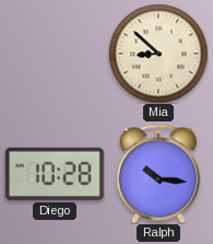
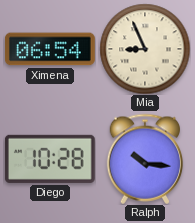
Ximena: none -> 06:54
Mia: 8:52 -> 8:56
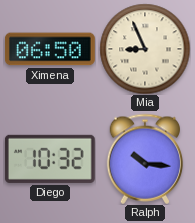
Ximena: 06:54 -> 06:50
Diego: 10:28 -> 10:32
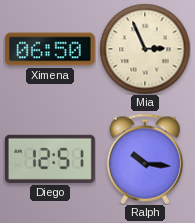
Mia: 8:56 -> 2:56
Diego: 10:32 -> 12:51
